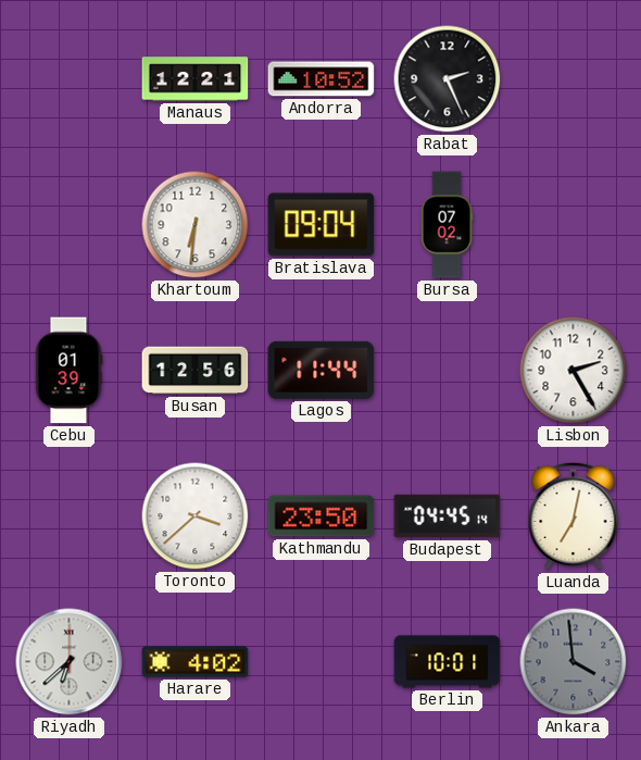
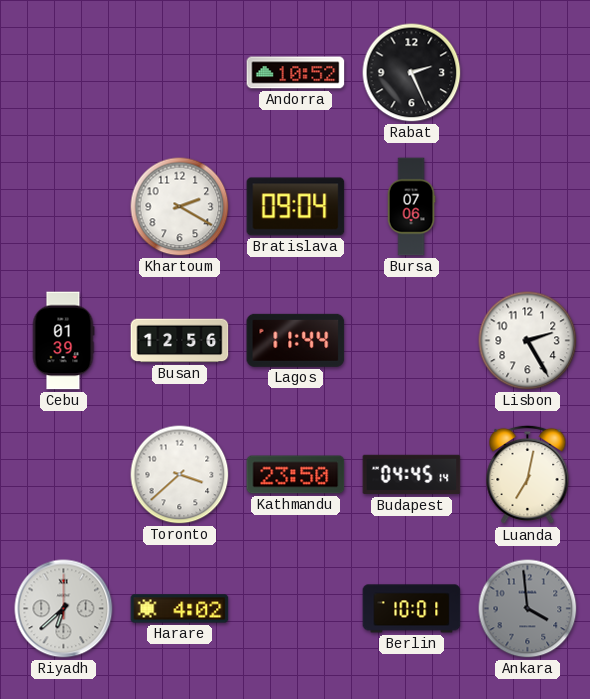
Manaus: 12:21 -> none
Khartoum: 6:31 -> 2:20
Bursa: 07:02 -> 07:06
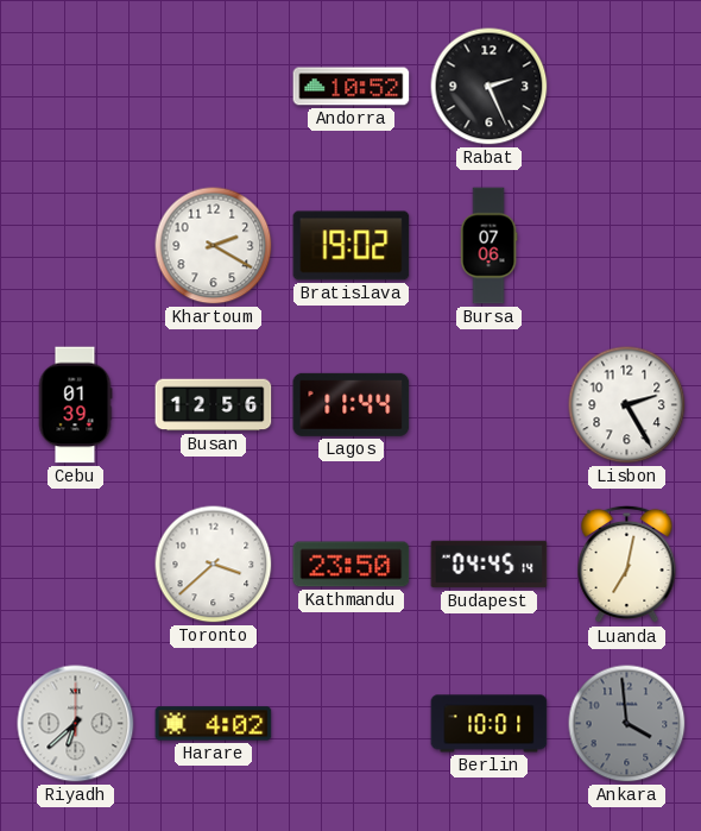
Bratislava: 09:04 -> 19:02
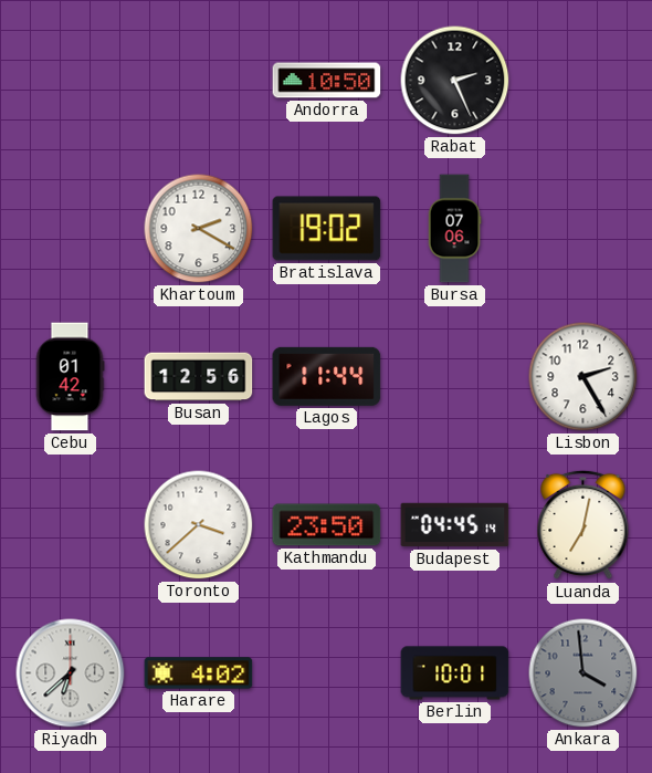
Andorra: 10:52 -> 10:50
Cebu: 01:39 -> 01:42
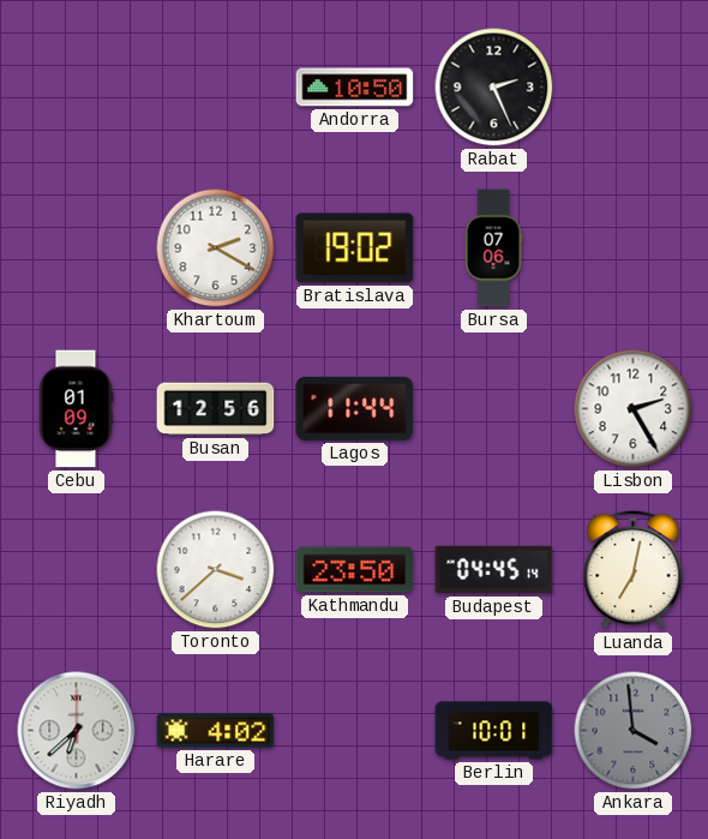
Cebu: 01:42 -> 01:09
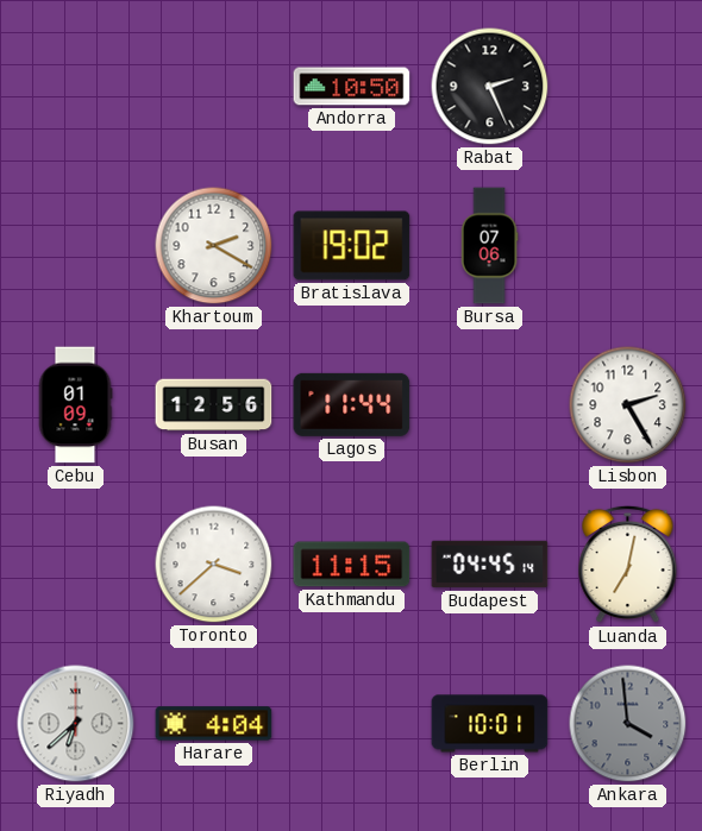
Kathmandu: 23:50 -> 11:15
Harare: 4:02 -> 4:04
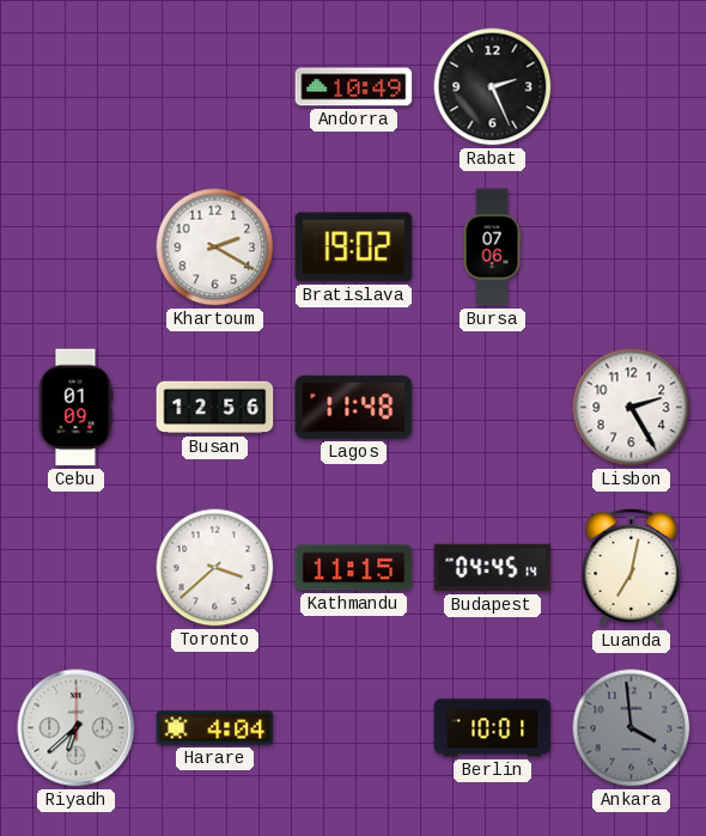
Andorra: 10:50 -> 10:49
Lagos: 11:44 -> 11:48
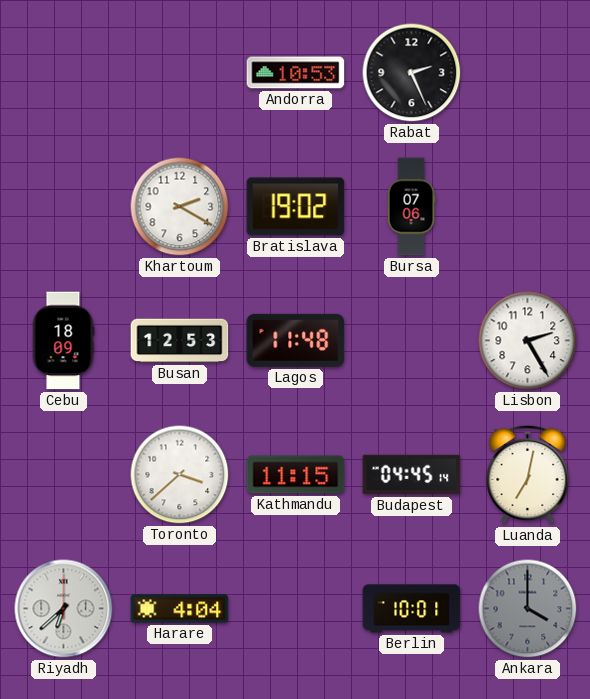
Andorra: 10:49 -> 10:53
Cebu: 01:09 -> 18:09
Busan: 12:56 -> 12:53
Ankara: 3:59 -> 4:00
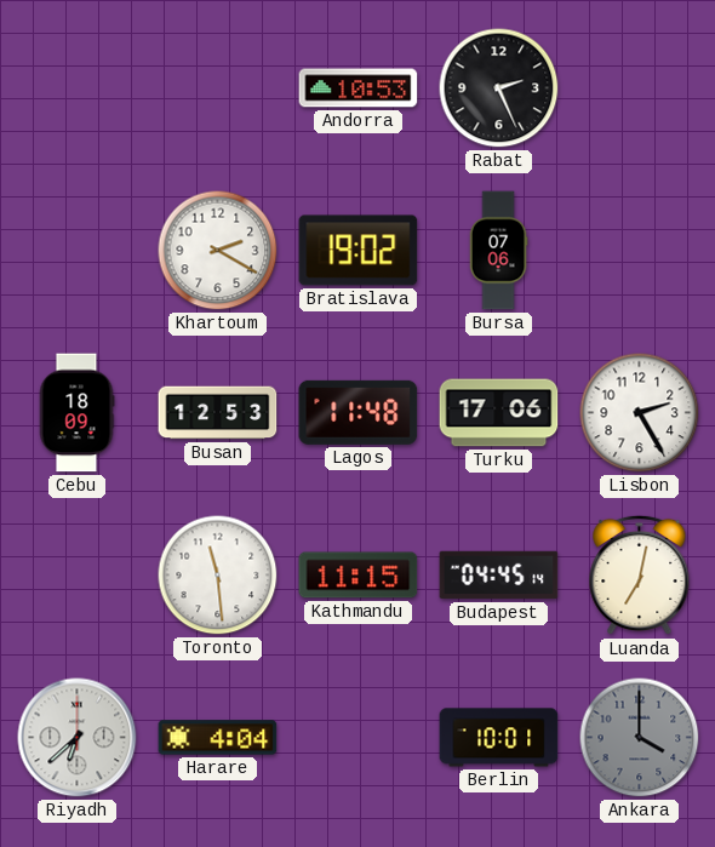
Turku: none -> 17:06
Toronto: 3:38 -> 11:29
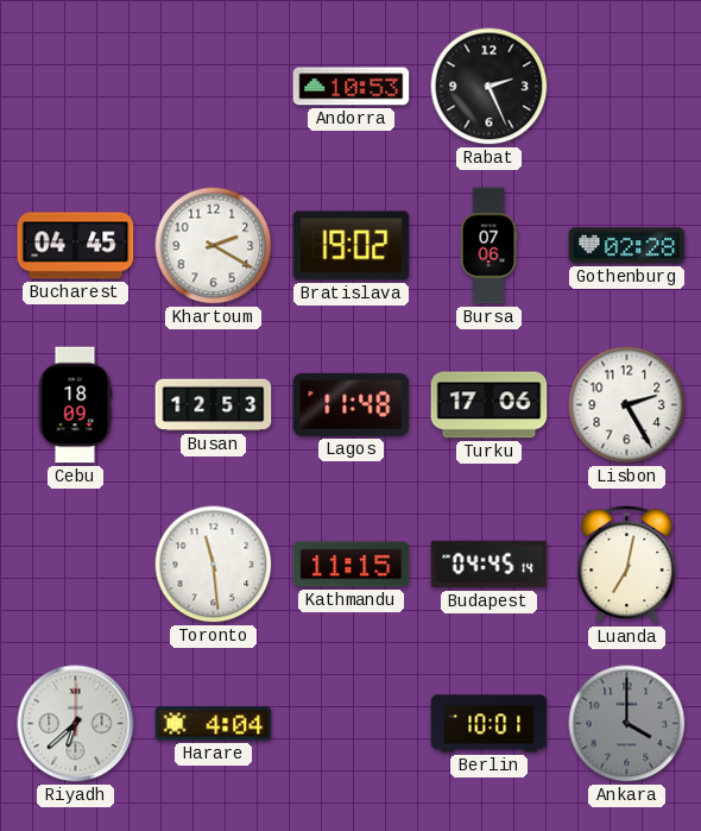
Bucharest: none -> 04:45
Gothenburg: none -> 02:28
